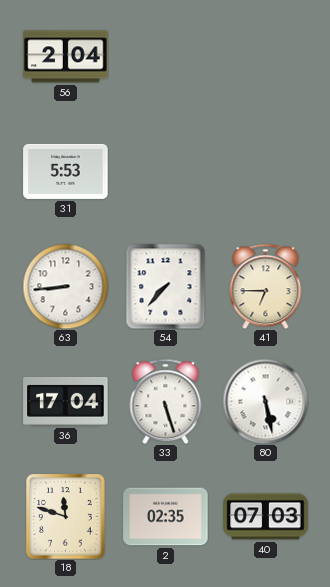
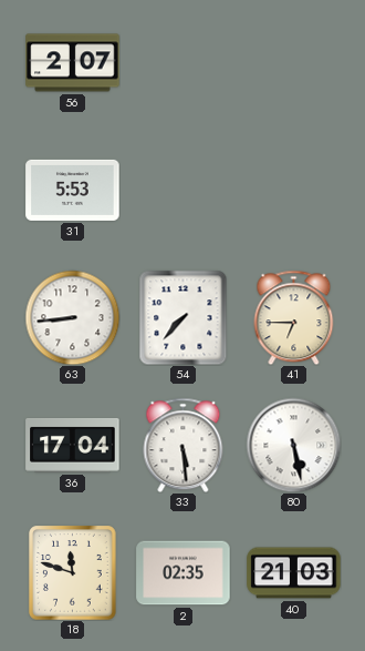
56: 2:04 -> 2:07
33: 5:27 -> 5:29
40: 07:03 -> 21:03
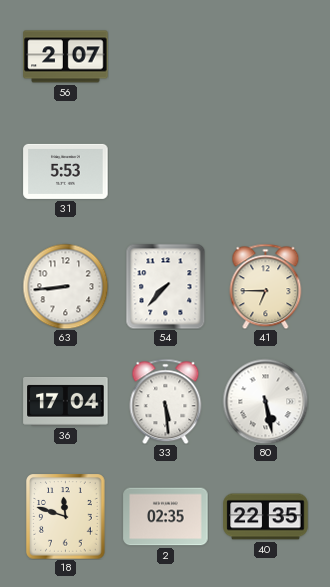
40: 21:03 -> 22:35
